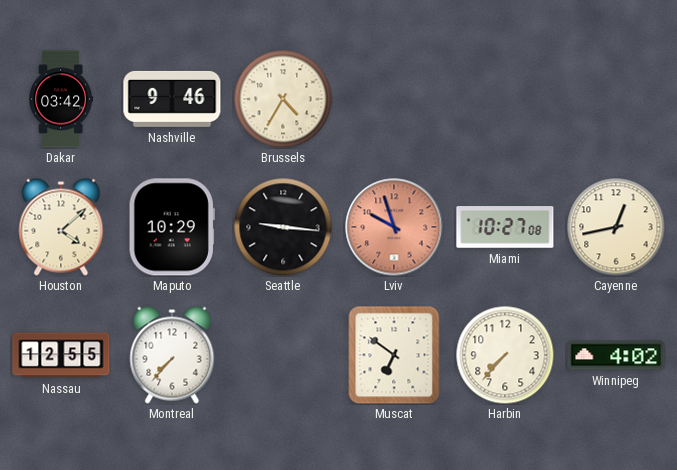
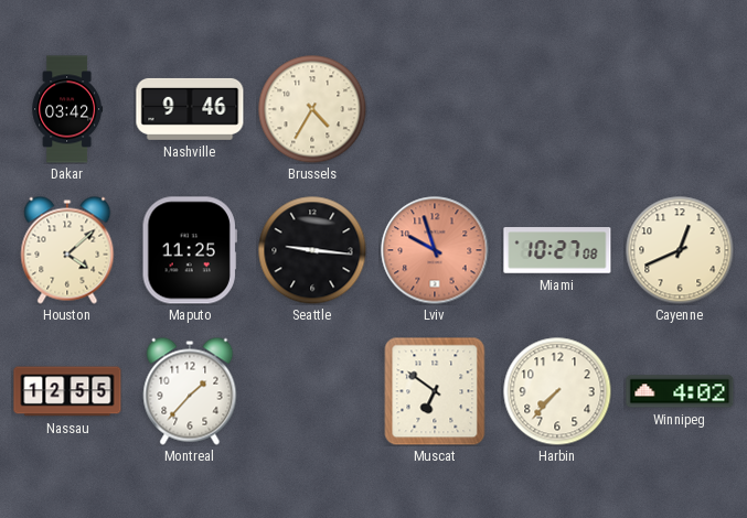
Maputo: 10:29 -> 11:25
Cayenne: 12:43 -> 12:41
Montreal: 7:37 -> 1:37
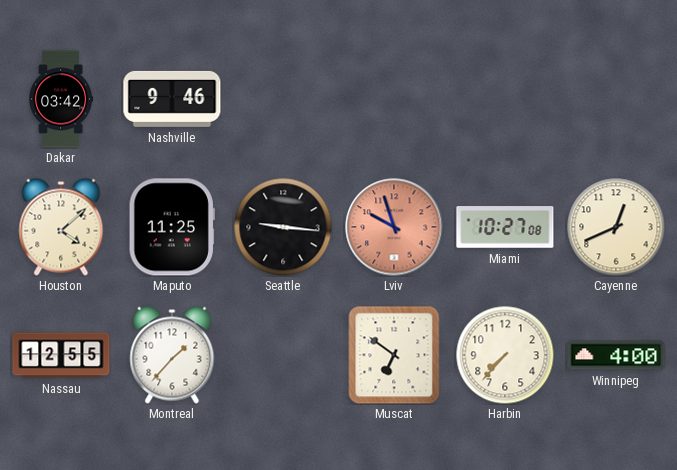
Brussels: 4:35 -> none
Winnipeg: 4:02 -> 4:00
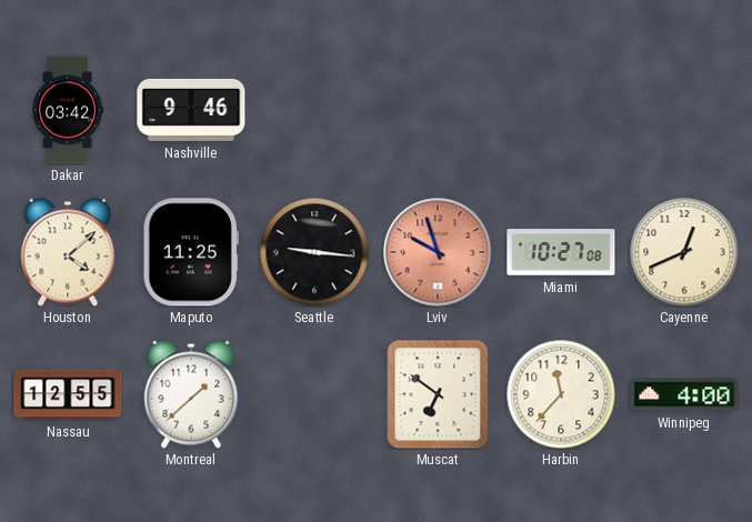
Montreal: 1:37 -> 1:38
Harbin: 7:37 -> 11:37
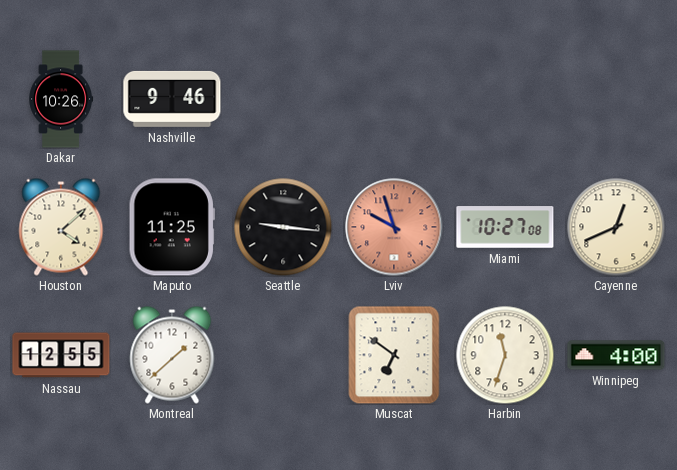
Dakar: 03:42 -> 10:26
Harbin: 11:37 -> 11:33
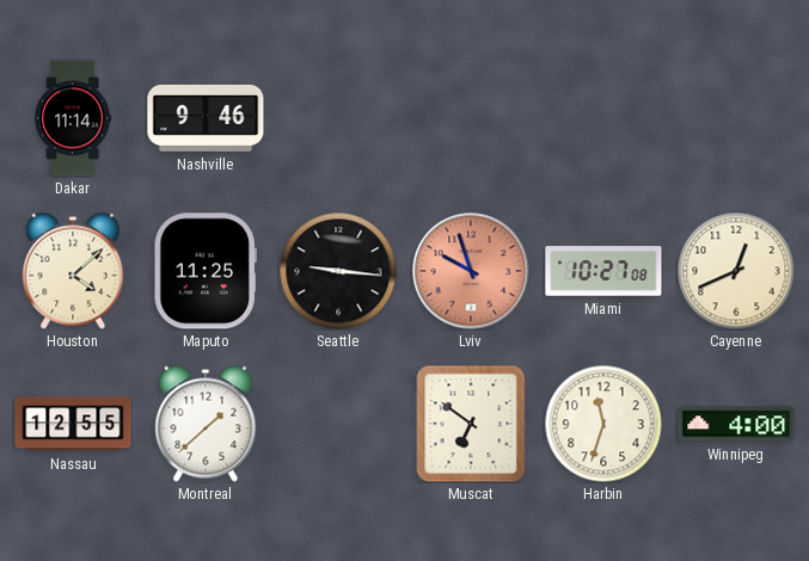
Dakar: 10:26 -> 11:14
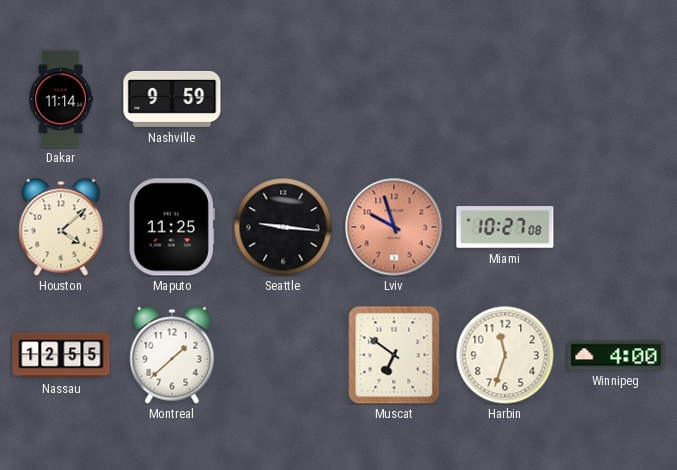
Nashville: 9:46 -> 9:59
Cayenne: 12:41 -> none
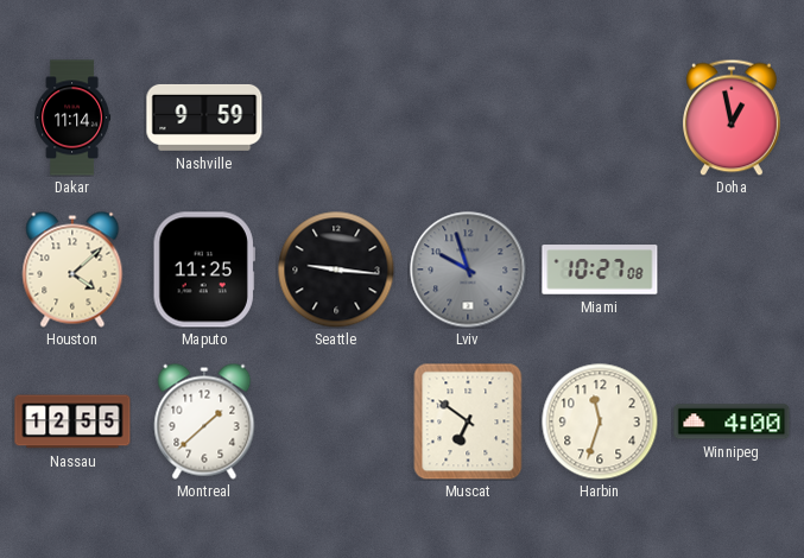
Doha: none -> 12:58
Lviv dial: salmon -> grey
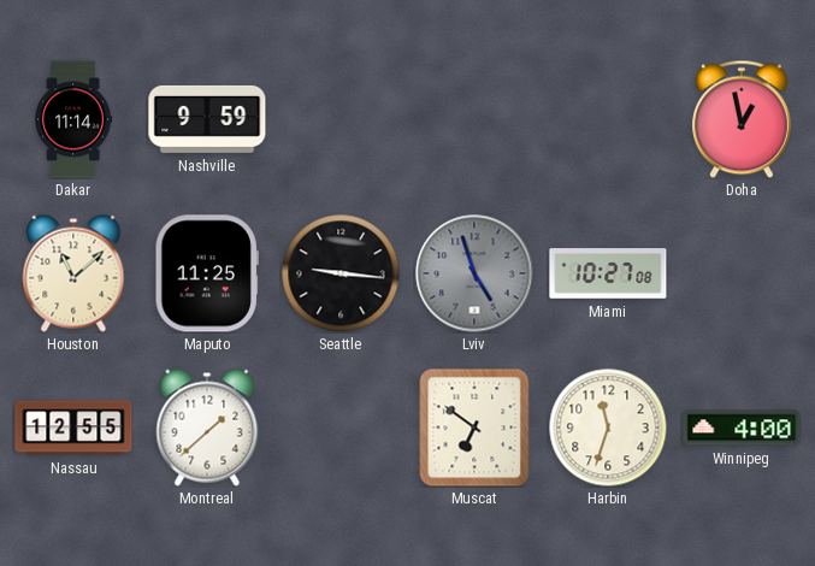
Houston: 4:08 -> 11:08
Lviv: 9:57 -> 4:57
